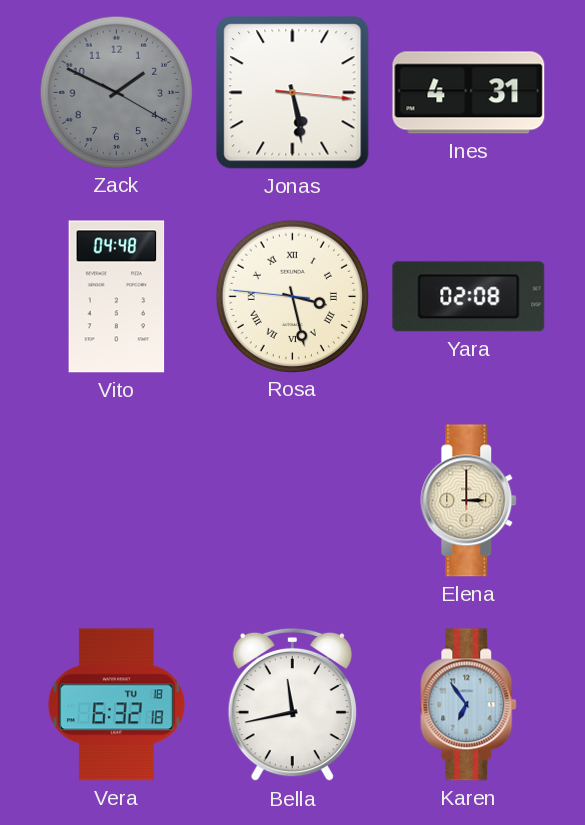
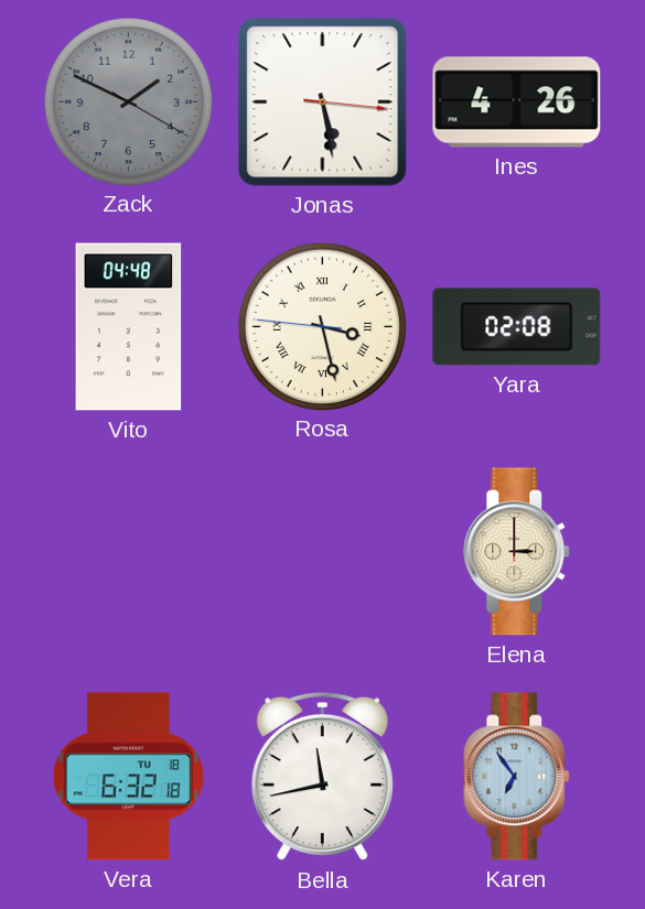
Ines: 4:31 -> 4:26
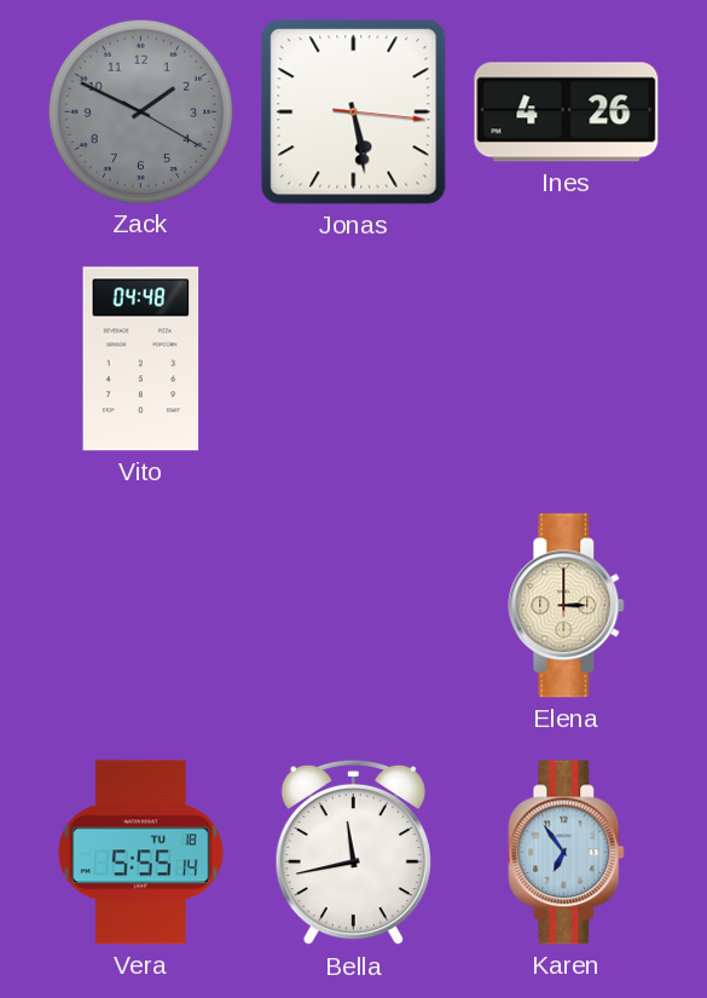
Rosa: 3:27 -> none
Yara: 02:08 -> none
Vera: 6:32 -> 5:55
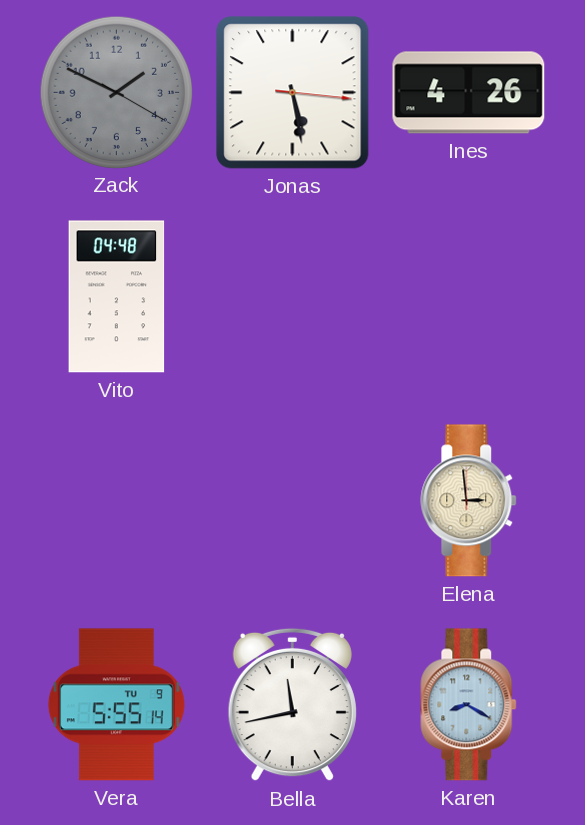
Elena: 3:00 -> 2:59
Vera date: TU 18 -> TU 9
Karen: 6:54 -> 8:20
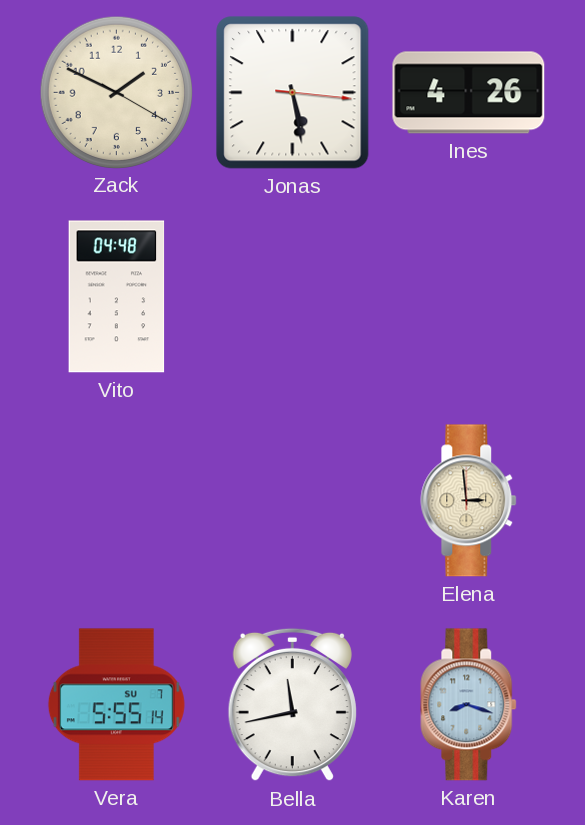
Zack dial: grey -> cream
Vera date: TU 9 -> SU 7
Karen: 8:20 -> 8:18
